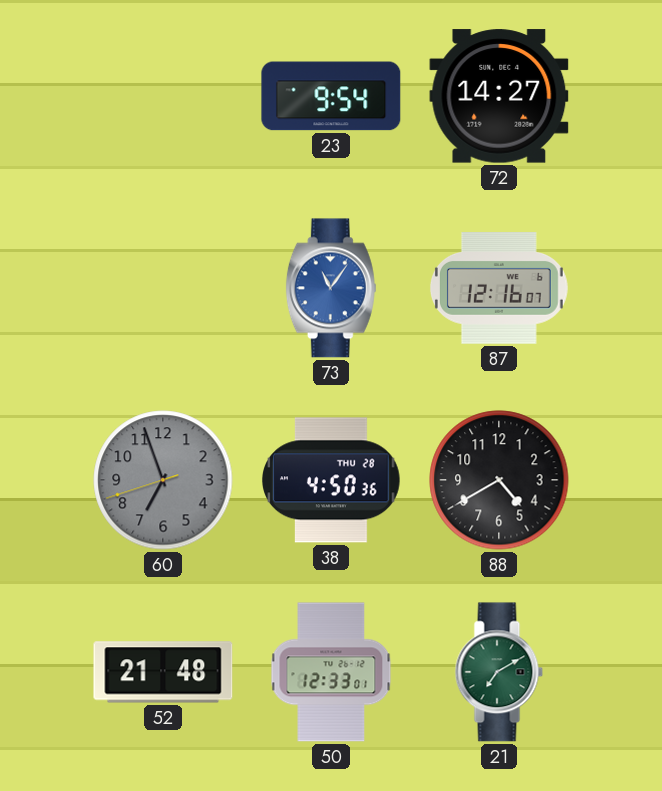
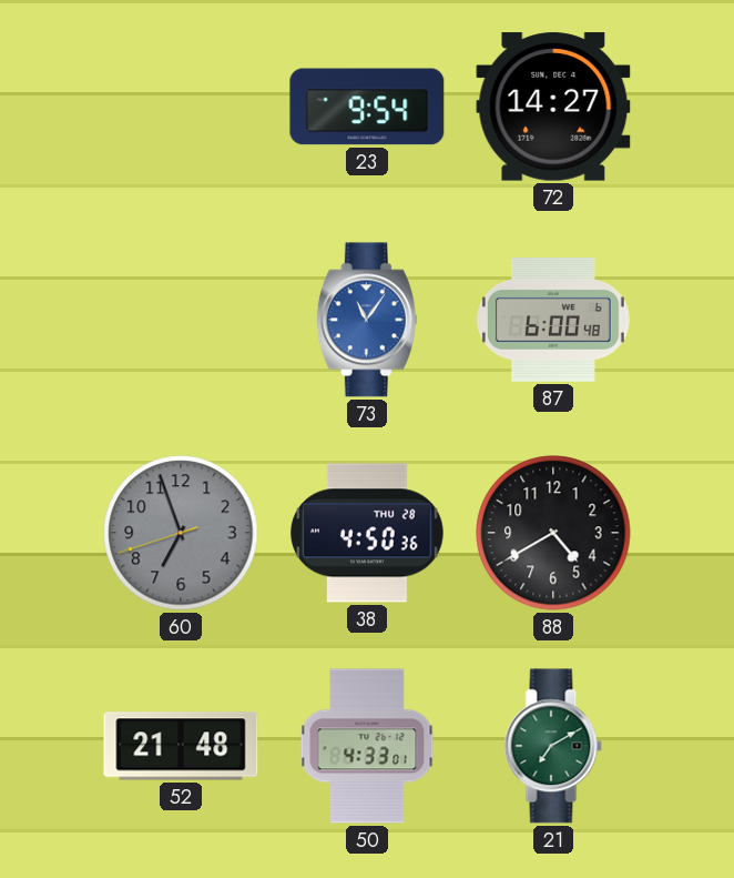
87: 12:16 -> 6:00
50: 12:33 -> 4:33
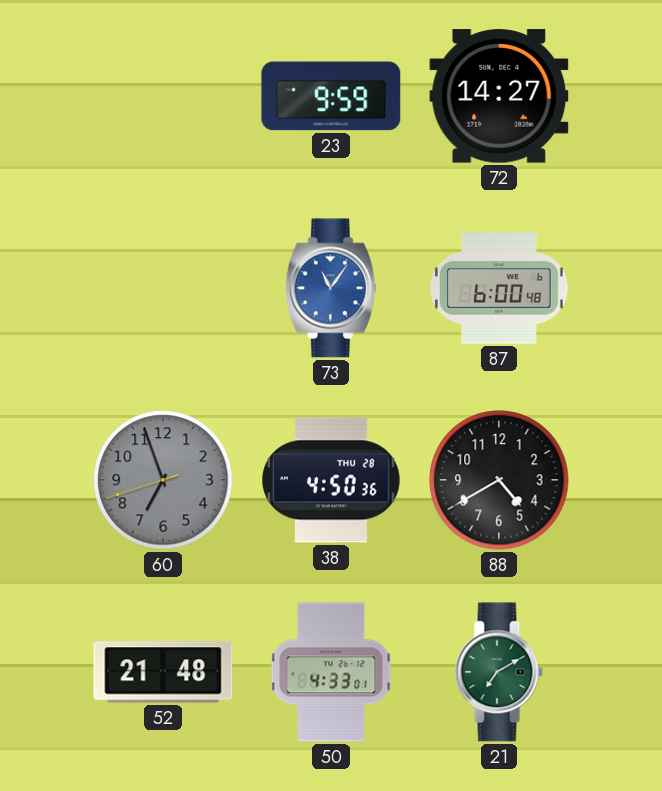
23: 9:54 -> 9:59
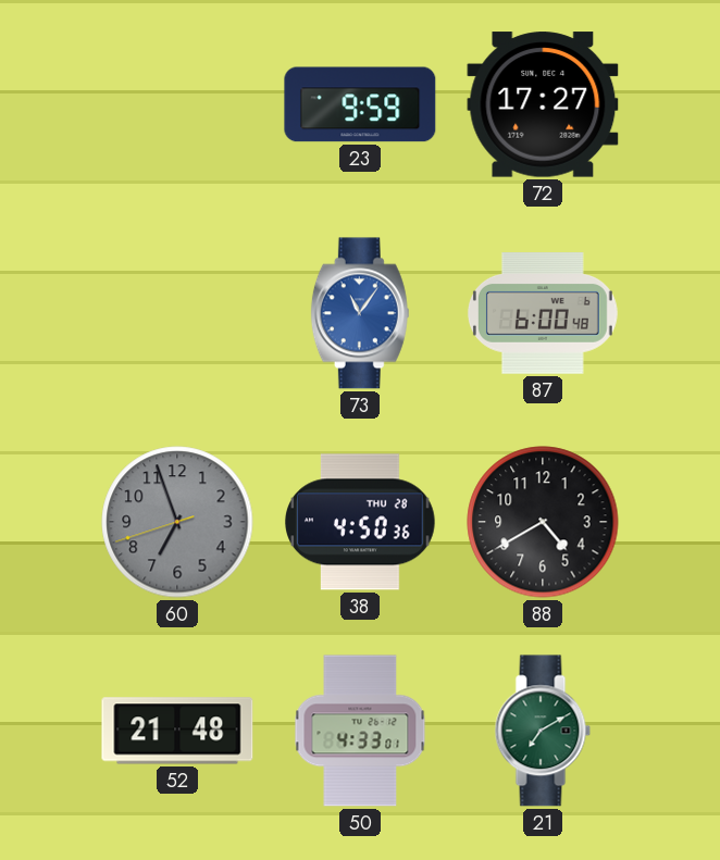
72: 14:27 -> 17:27
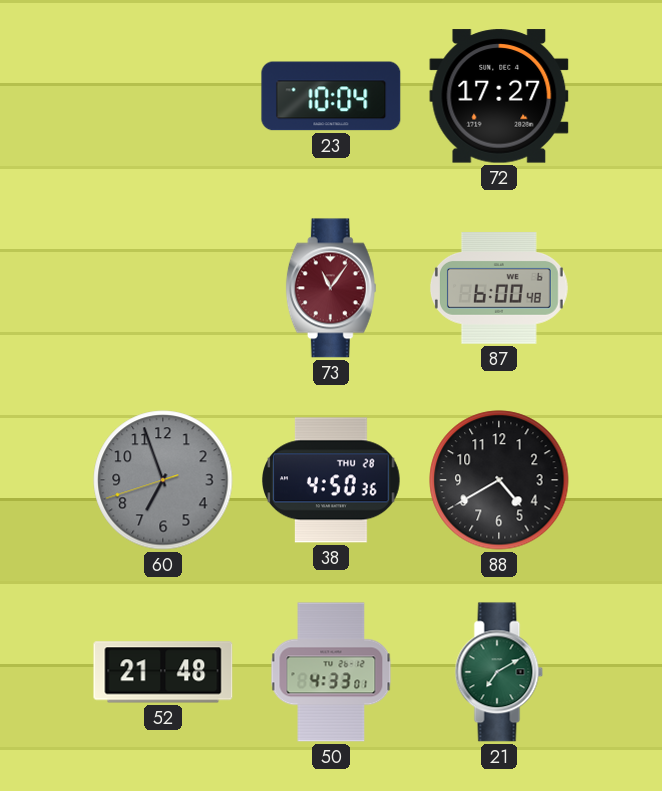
23: 9:59 -> 10:04
73 dial: blue -> burgundy
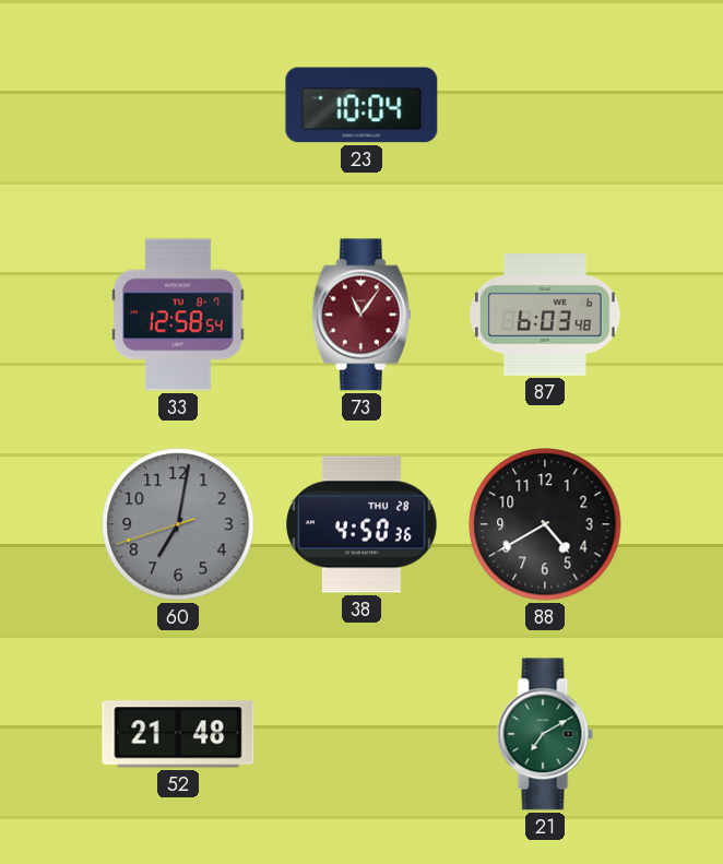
72: 17:27 -> none
33: none -> 12:58
87: 6:00 -> 6:03
60: 6:56 -> 7:01
50: 4:33 -> none
